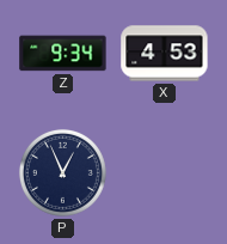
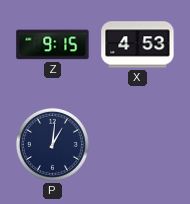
Z: 9:34 -> 9:15
P: 12:56 -> 1:01
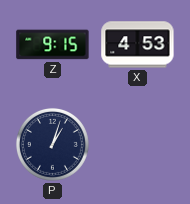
P: 1:01 -> 1:03
